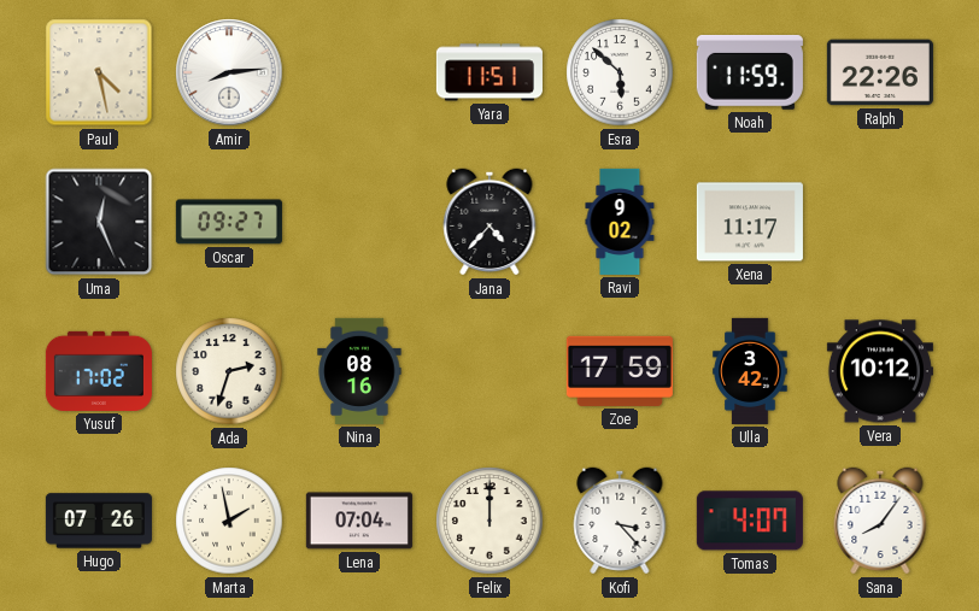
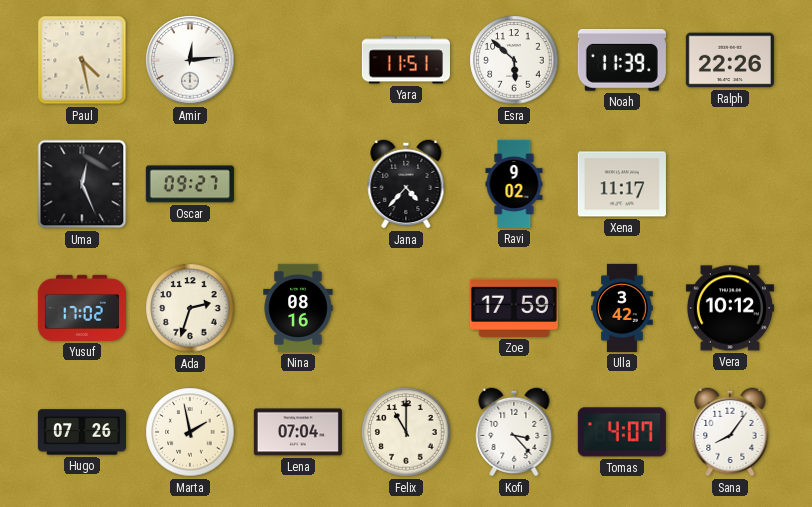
Amir: 8:14 -> 12:14
Noah: 11:59 -> 11:39
Felix: 12:00 -> 11:00
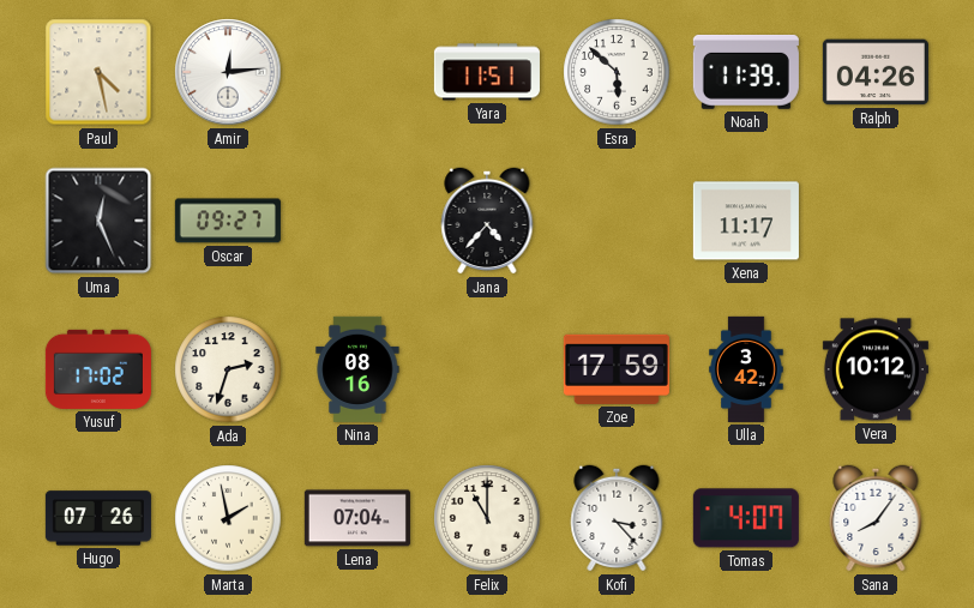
Ralph: 22:26 -> 04:26
Ravi: 9:02 -> none
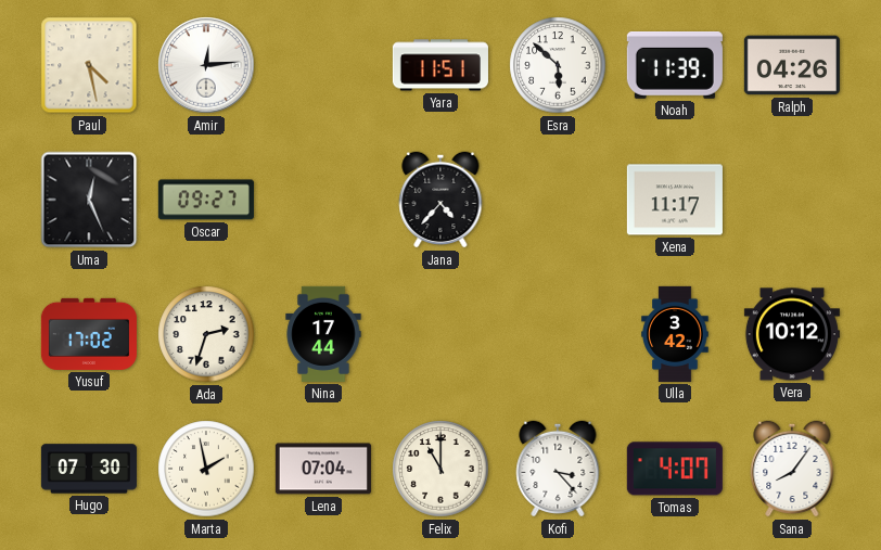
Nina: 08:16 -> 17:44
Zoe: 17:59 -> none
Hugo: 07:26 -> 07:30
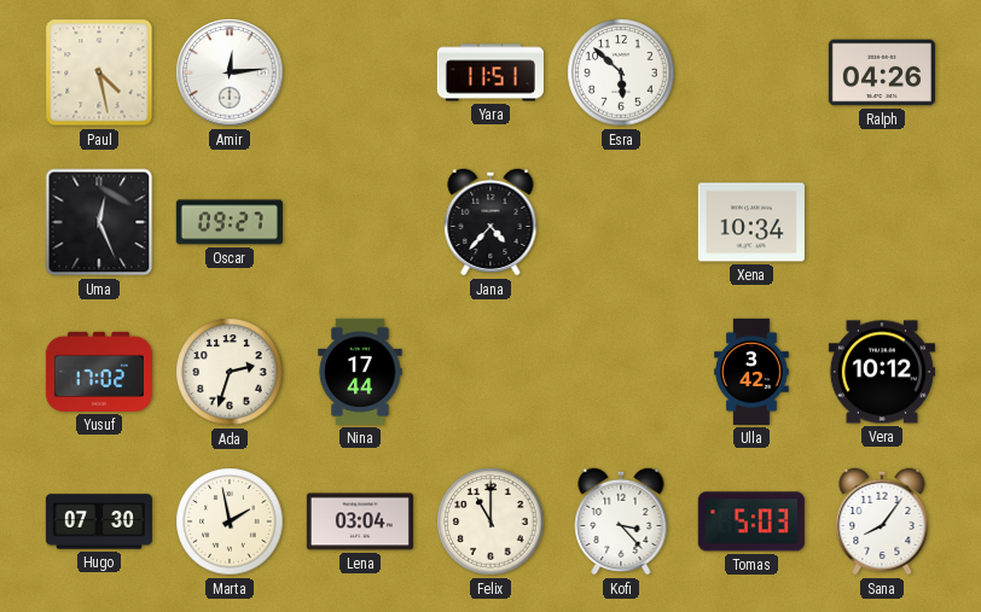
Noah: 11:39 -> none
Xena: 11:17 -> 10:34
Lena: 07:04 -> 03:04
Tomas: 4:07 -> 5:03
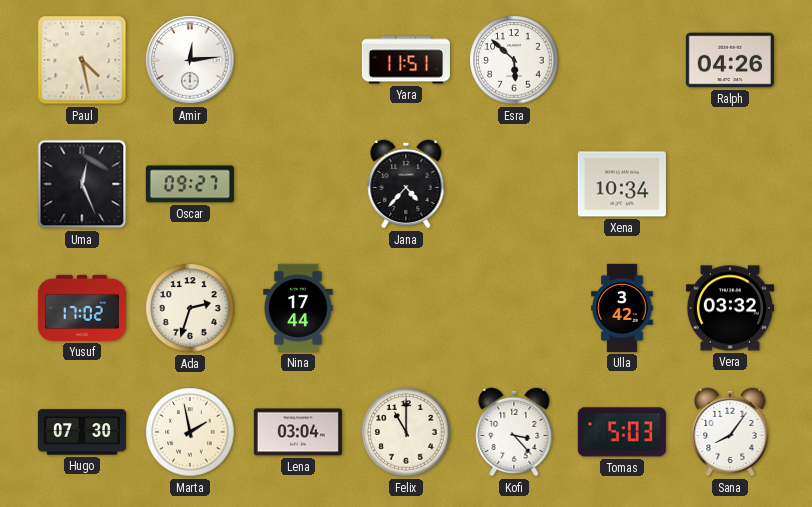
Vera: 10:12 -> 03:32
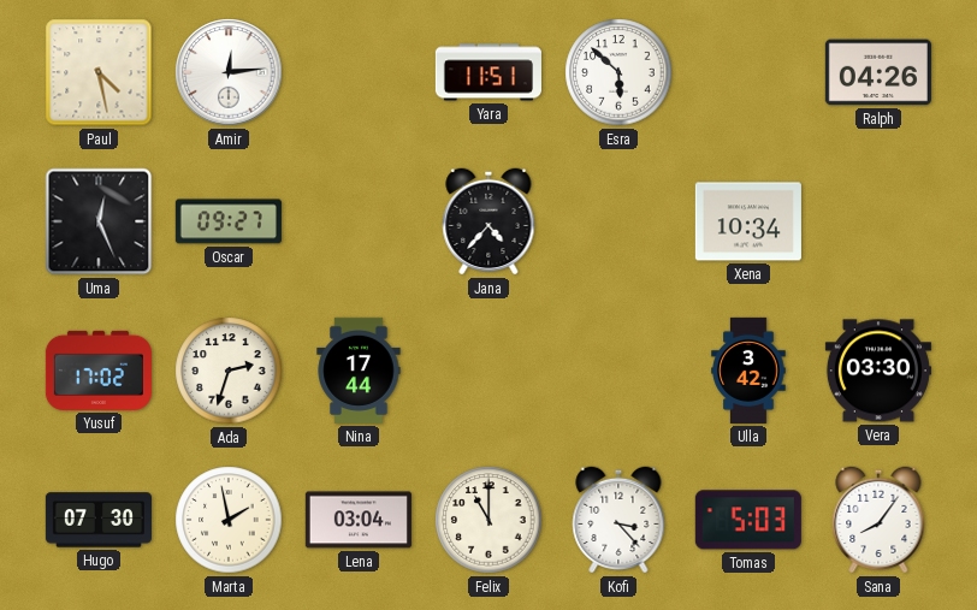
Vera: 03:32 -> 03:30
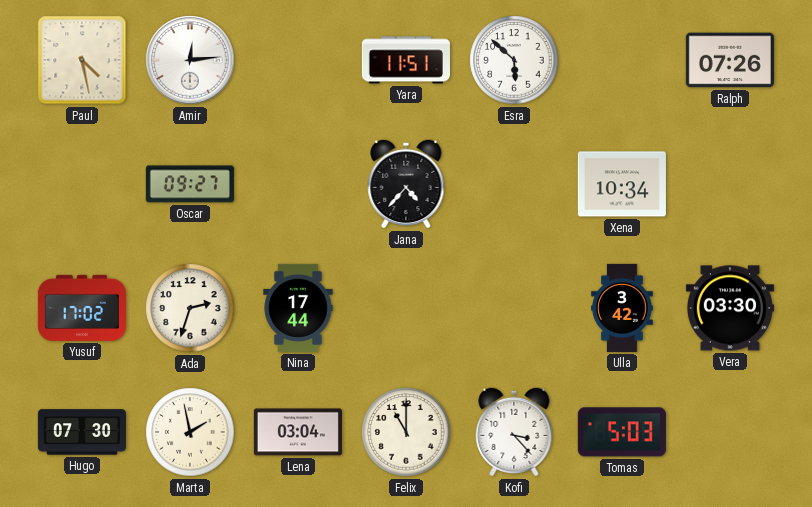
Ralph: 04:26 -> 07:26
Uma: 12:26 -> none
Sana: 8:06 -> none
